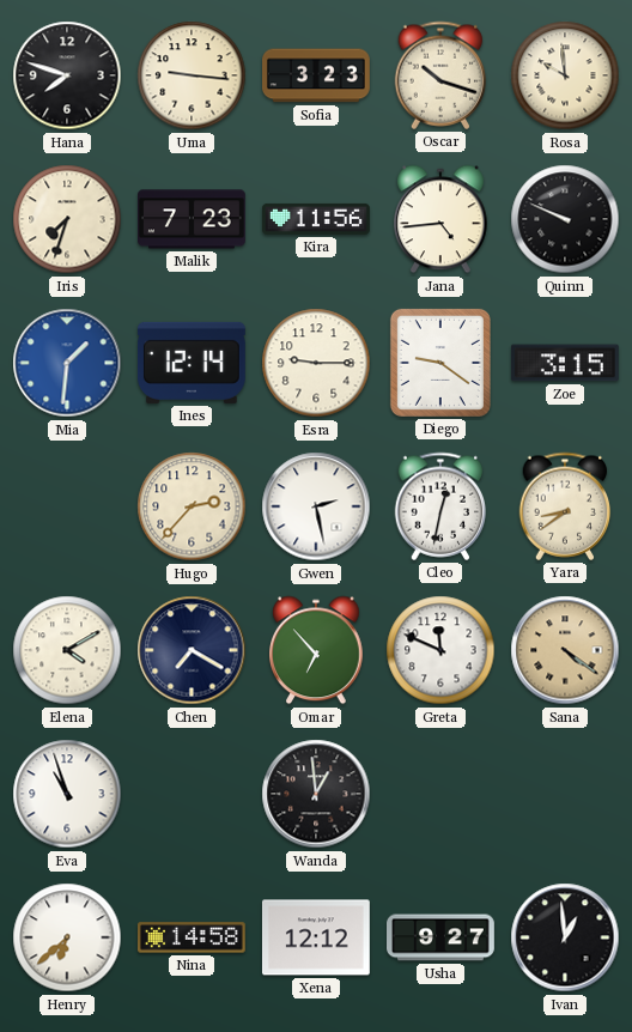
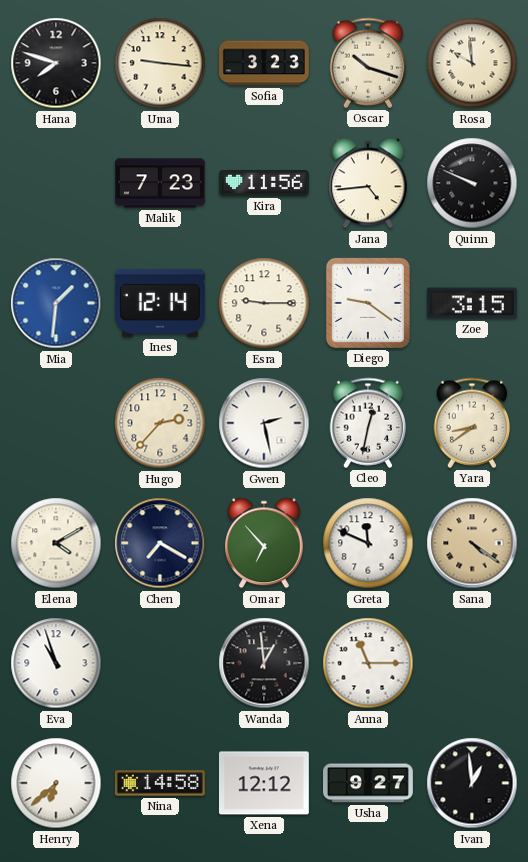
Iris: 7:33 -> none
Anna: none -> 11:15
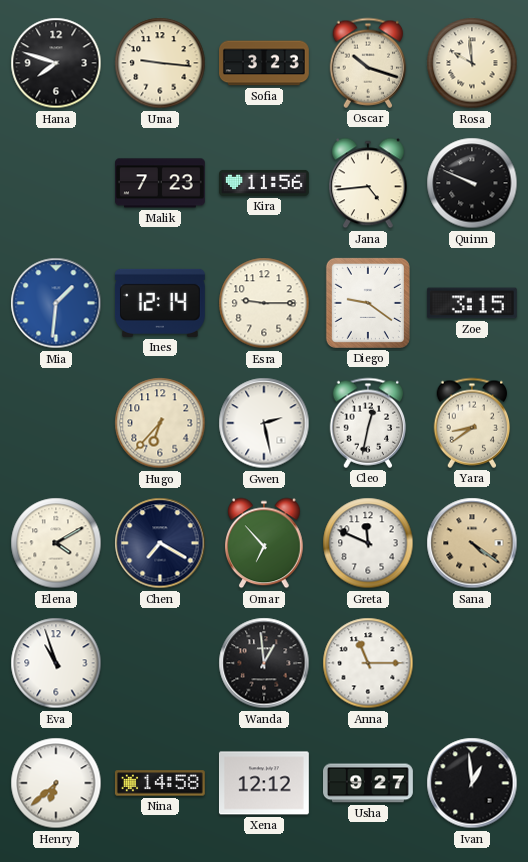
Hugo: 2:37 -> 6:37
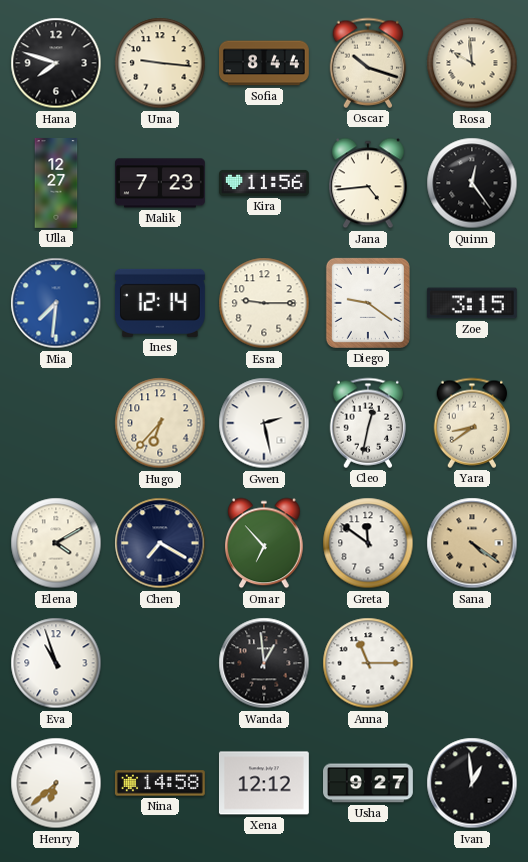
Sofia: 3:23 -> 8:44
Ulla: none -> 12:27
Quinn: 9:49 -> 12:24
Mia: 1:31 -> 7:31
Greta: 11:49 -> 11:51
